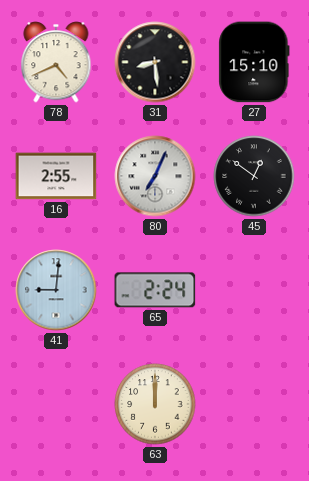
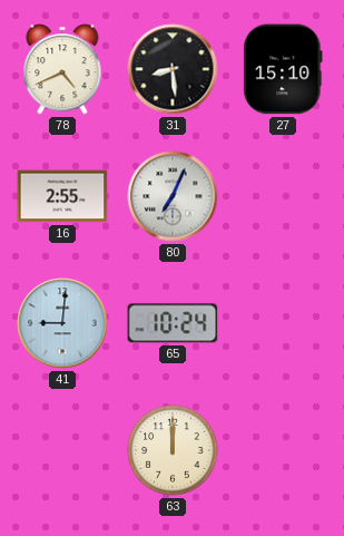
45: 12:51 -> none
65: 2:24 -> 10:24
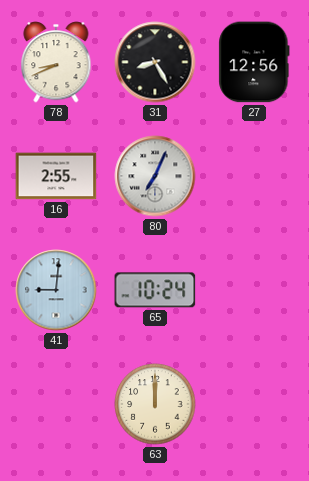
78: 4:41 -> 8:41
31: 8:29 -> 8:25
27: 15:10 -> 12:56
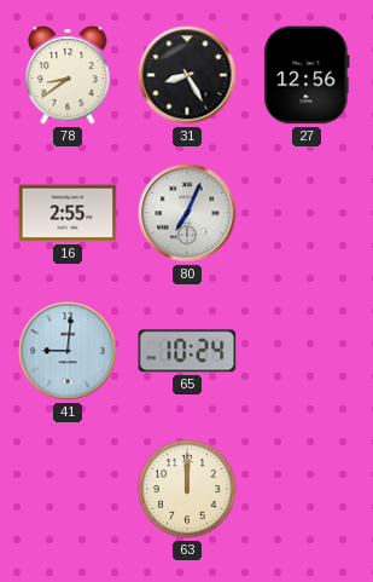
78: 8:41 -> 8:39
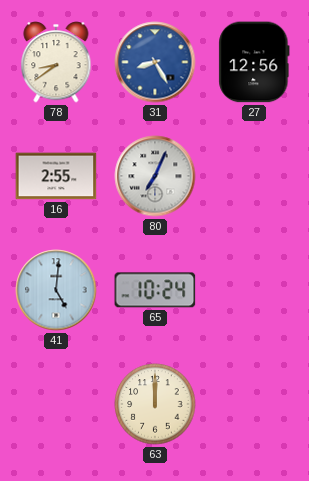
31 dial: black -> blue
41: 9:01 -> 5:01
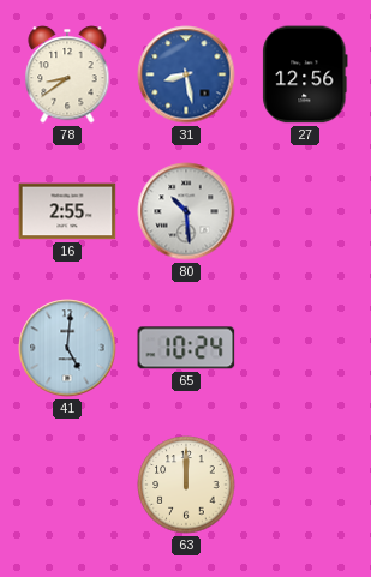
31: 8:25 -> 8:28
80: 7:04 -> 10:29
